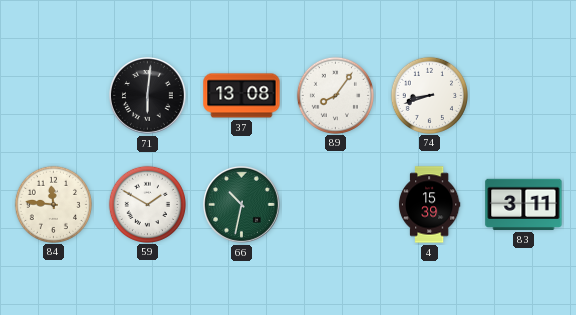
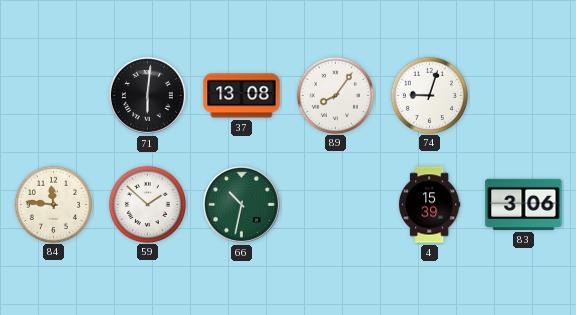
74: 8:42 -> 9:03
59: 1:50 -> 1:52
83: 3:11 -> 3:06
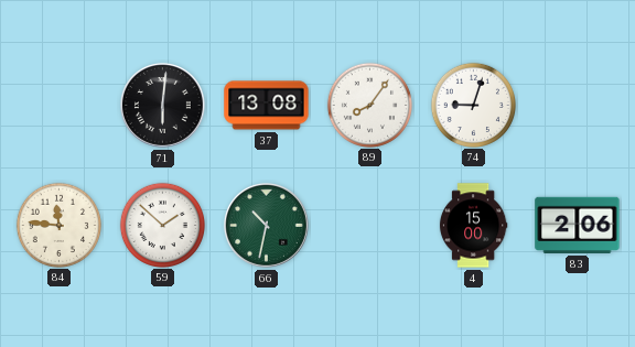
4: 15:39 -> 15:00
83: 3:06 -> 2:06
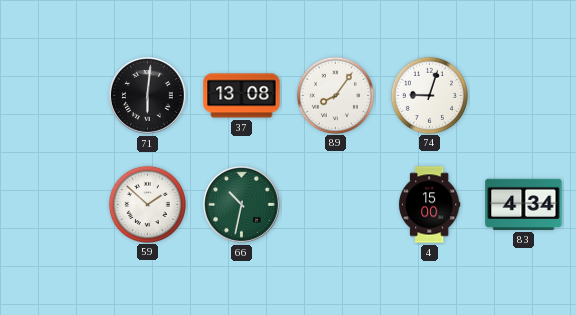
84: 11:46 -> none
83: 2:06 -> 4:34
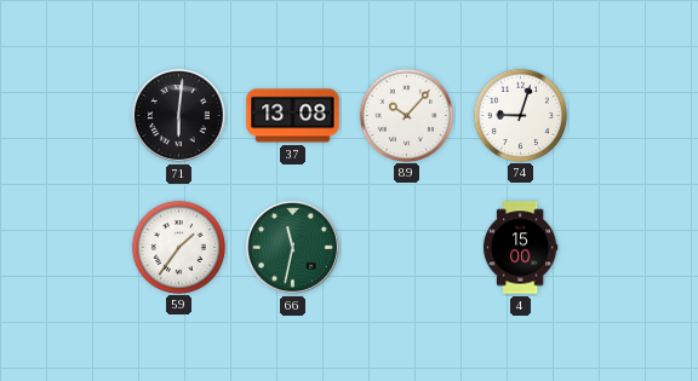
89: 8:06 -> 10:07
59: 1:52 -> 1:36
66: 10:32 -> 11:32
83: 4:34 -> none
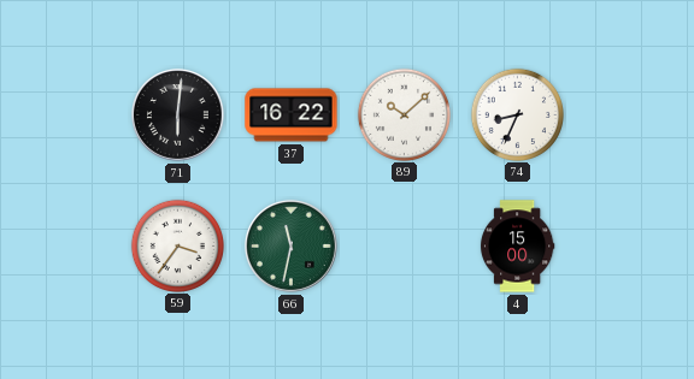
37: 13:08 -> 16:22
89: 10:07 -> 10:08
74: 9:03 -> 8:34
59: 1:36 -> 3:36
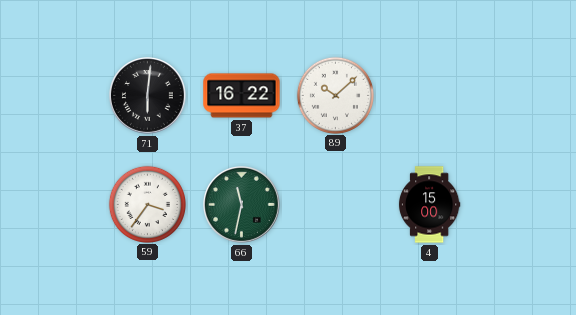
74: 8:34 -> none
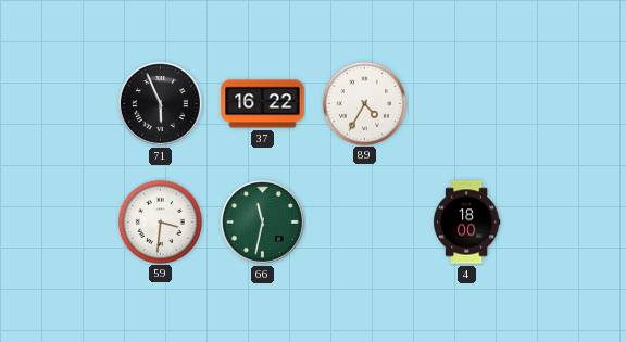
71: 6:01 -> 5:56
89: 10:08 -> 4:35
59: 3:36 -> 3:31
4: 15:00 -> 18:00
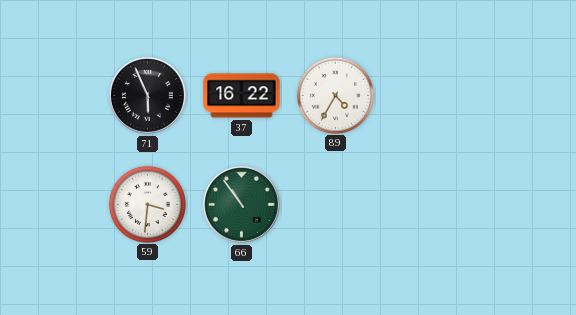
66: 11:32 -> 10:54
4: 18:00 -> none
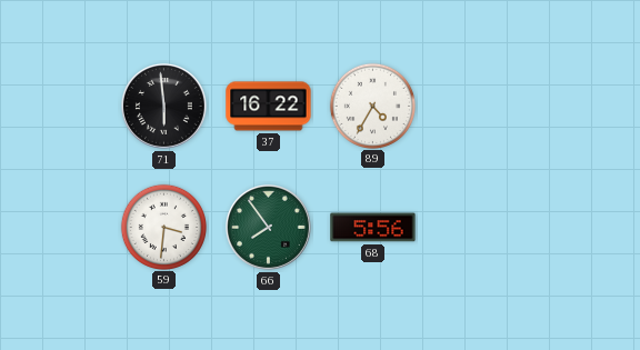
71: 5:56 -> 5:59
66: 10:54 -> 7:54
68: none -> 5:56
